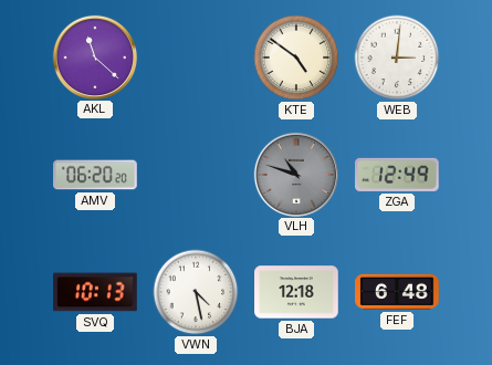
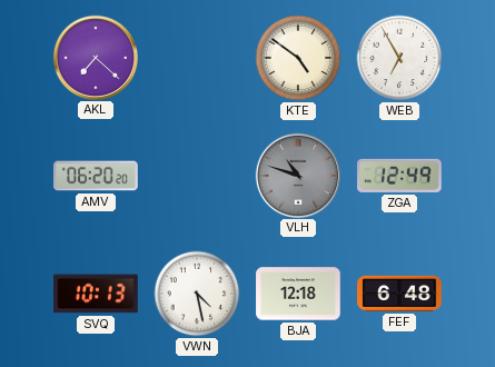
AKL: 11:22 -> 7:22
WEB: 3:01 -> 6:55
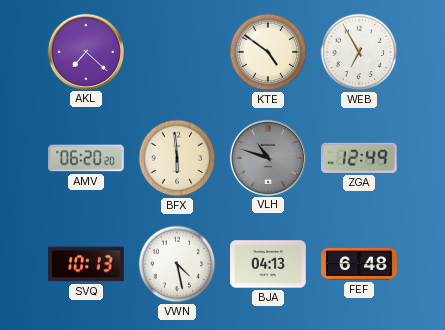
BFX: none -> 5:59
BJA: 12:18 -> 04:13
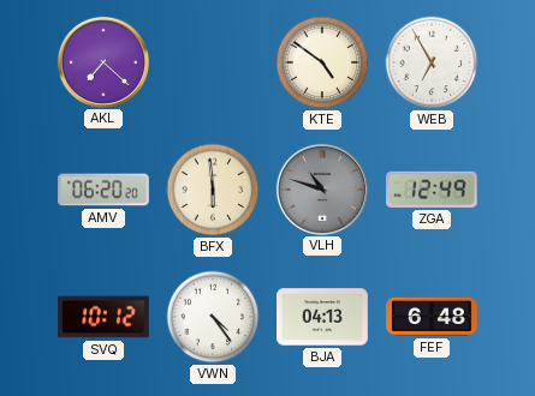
SVQ: 10:13 -> 10:12
VWN: 4:28 -> 4:24
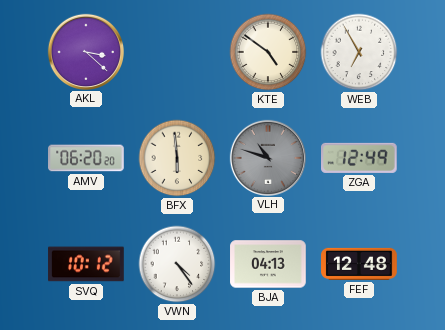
AKL: 7:22 -> 3:22
FEF: 6:48 -> 12:48
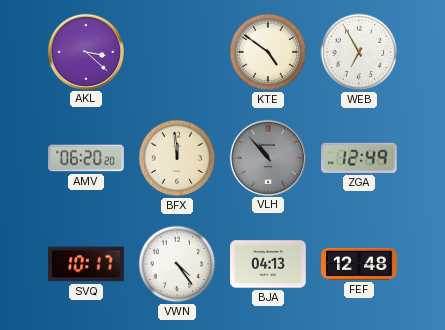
BFX: 5:59 -> 11:59
VLH: 10:48 -> 10:53
SVQ: 10:12 -> 10:17
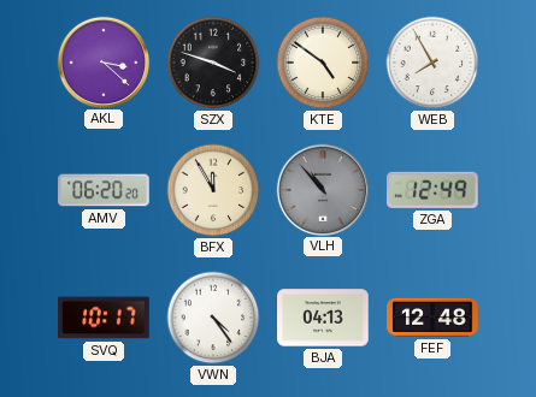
SZX: none -> 3:48
WEB: 6:55 -> 7:55
BFX: 11:59 -> 11:55
